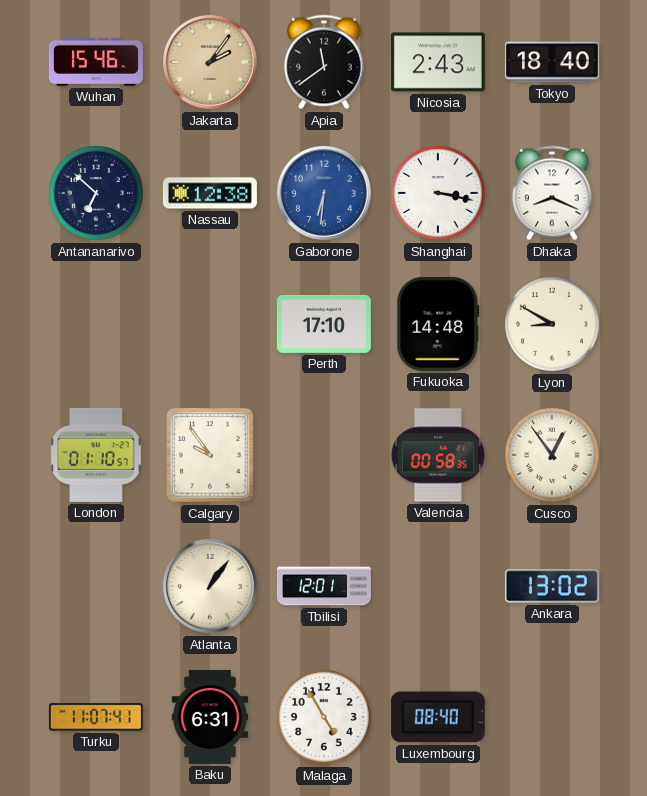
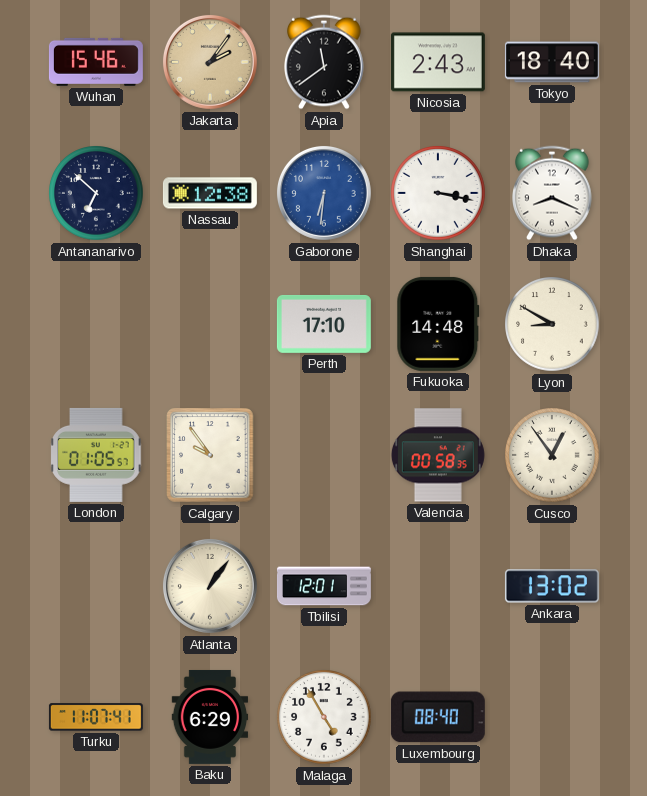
London: 01:10 -> 01:05
Baku: 6:31 -> 6:29
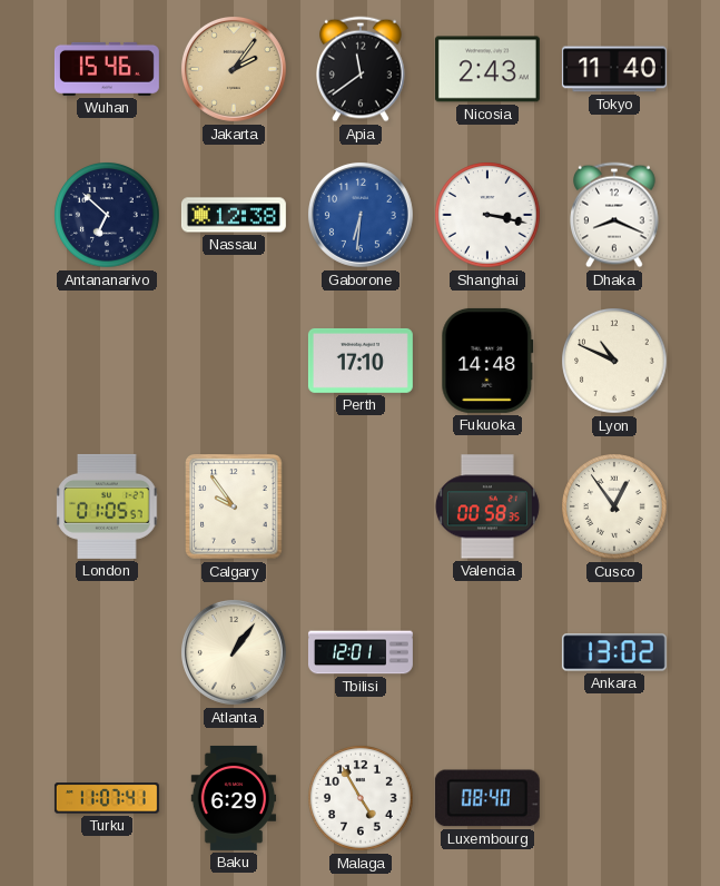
Tokyo: 18:40 -> 11:40
Lyon: 8:50 -> 10:49
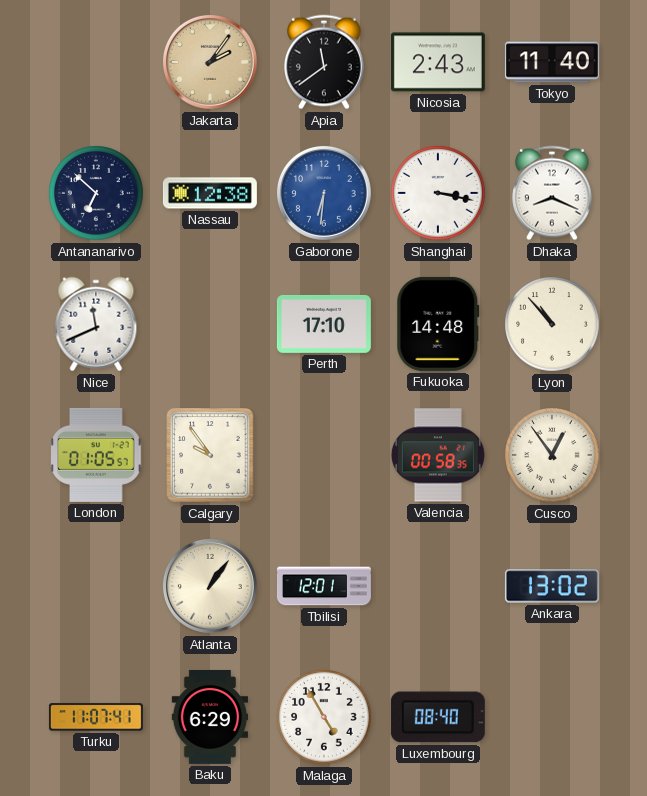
Wuhan: 15:46 -> none
Nice: none -> 11:41
Lyon: 10:49 -> 10:53
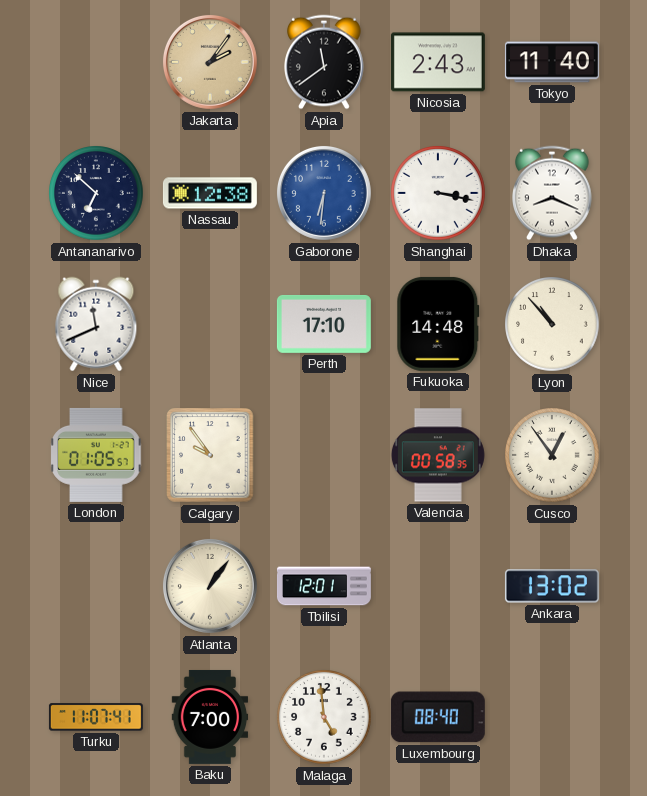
Baku: 6:29 -> 7:00
Malaga: 4:55 -> 4:59
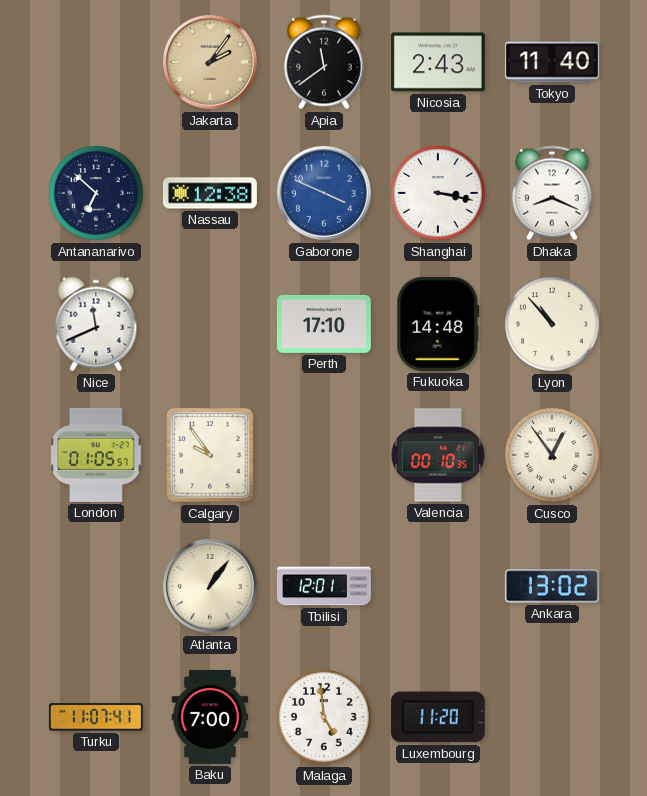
Gaborone: 6:31 -> 3:49
Valencia: 00:58 -> 00:10
Luxembourg: 08:40 -> 11:20
